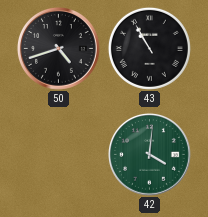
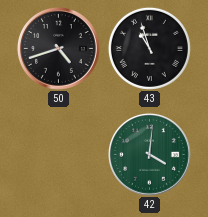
43: 10:55 -> 10:57
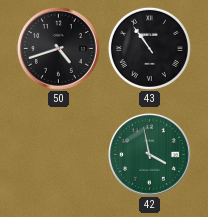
43: 10:57 -> 10:54
42: 4:01 -> 3:58
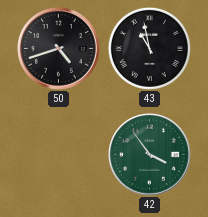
43: 10:54 -> 10:58
42: 3:58 -> 3:54
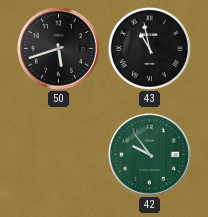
50: 4:42 -> 5:42
42: 3:54 -> 9:54
